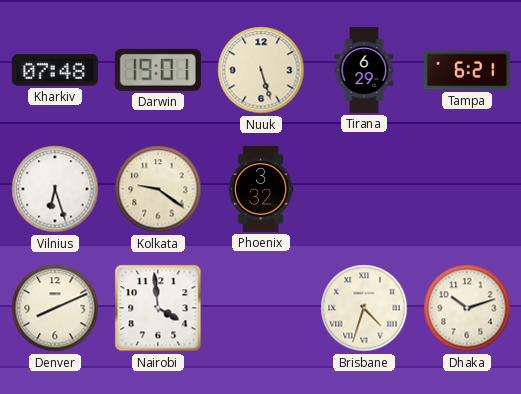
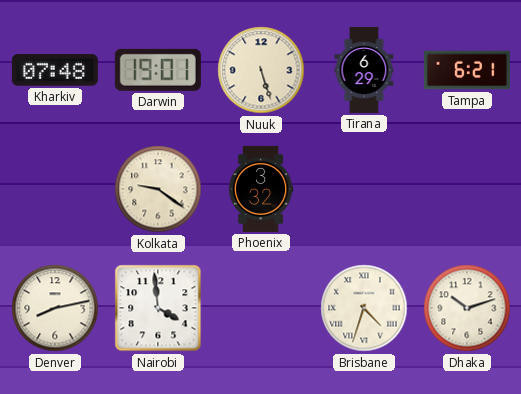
Vilnius: 6:27 -> none
Denver: 8:11 -> 8:13
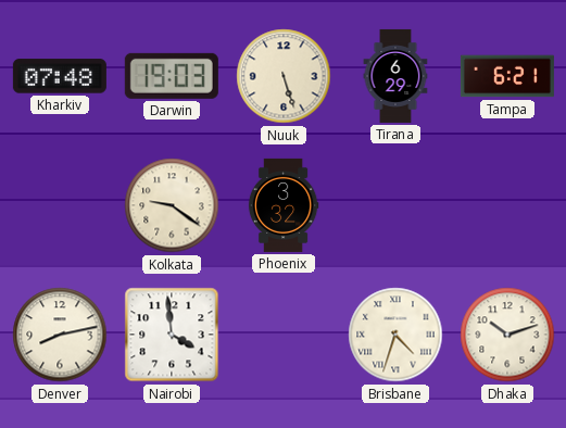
Darwin: 19:01 -> 19:03
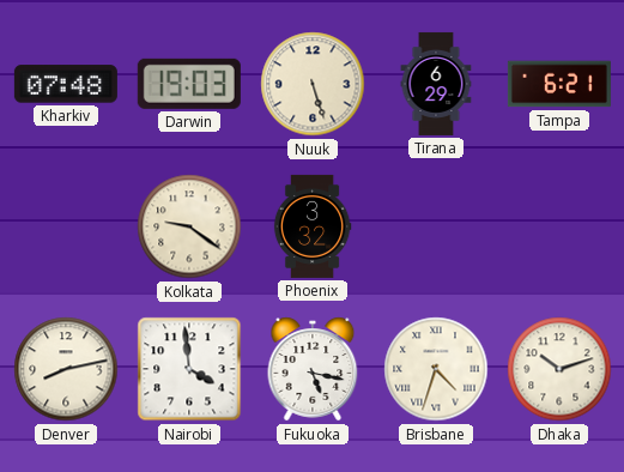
Fukuoka: none -> 5:17
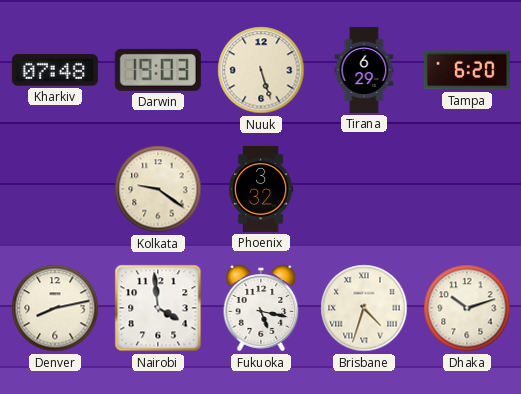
Tampa: 6:21 -> 6:20
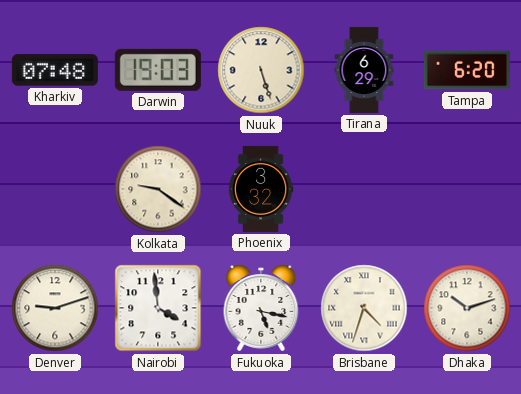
Denver: 8:13 -> 9:12
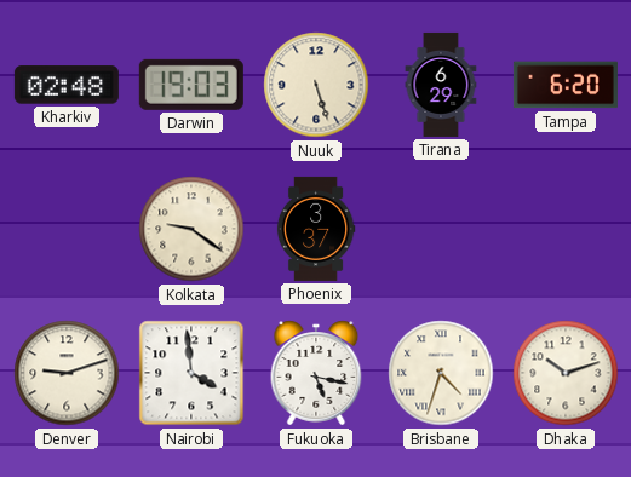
Kharkiv: 07:48 -> 02:48
Phoenix: 3:32 -> 3:37
